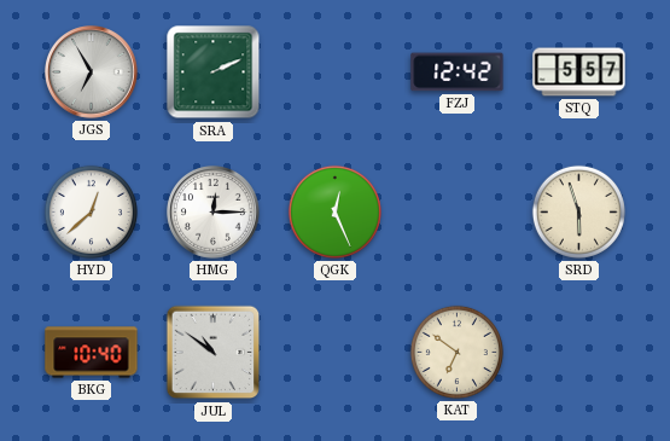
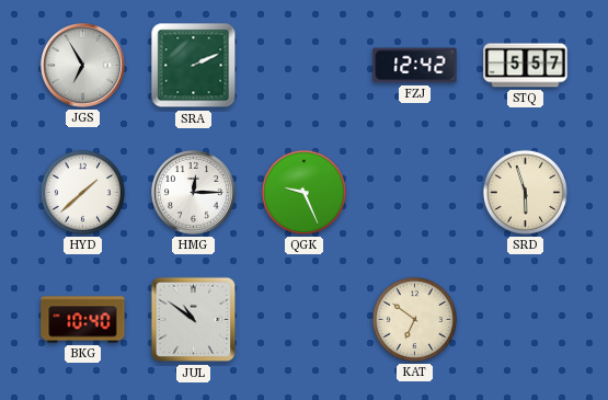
HYD: 12:38 -> 1:38
QGK: 12:26 -> 9:26
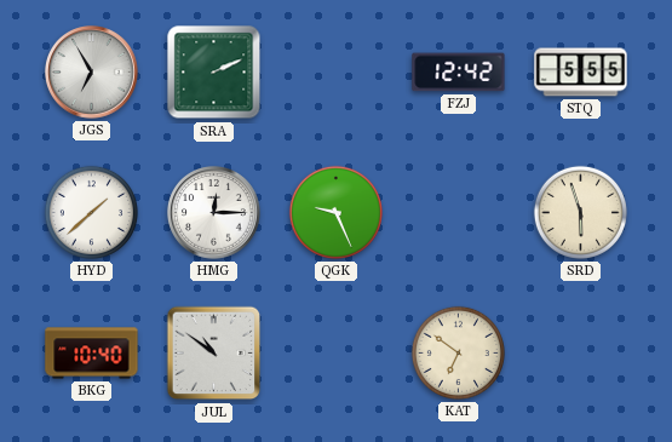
STQ: 5:57 -> 5:55
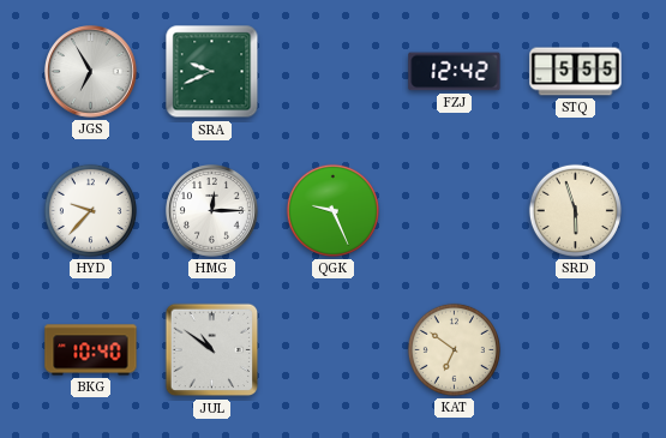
SRA: 2:11 -> 9:41
HYD: 1:38 -> 9:37
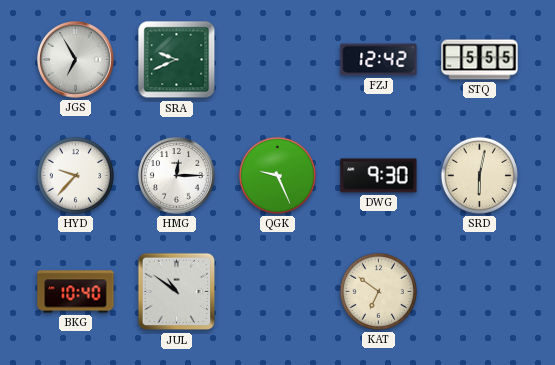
DWG: none -> 9:30
SRD: 5:57 -> 6:02
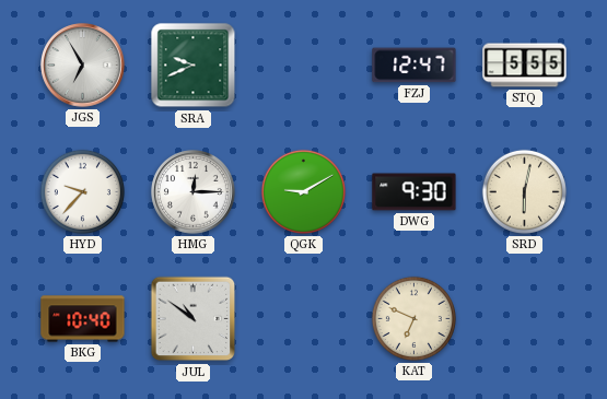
FZJ: 12:42 -> 12:47
QGK: 9:26 -> 9:10
KAT: 6:51 -> 6:49
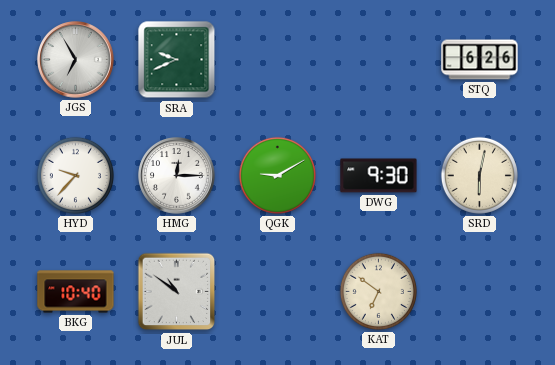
FZJ: 12:47 -> none
STQ: 5:55 -> 6:26
KAT: 6:49 -> 6:51
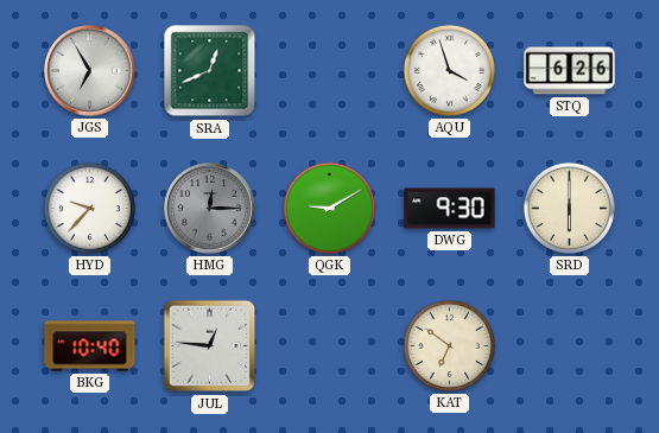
SRA: 9:41 -> 12:41
AQU: none -> 3:57
HMG dial: white -> grey
SRD: 6:02 -> 6:00
JUL: 10:51 -> 12:46
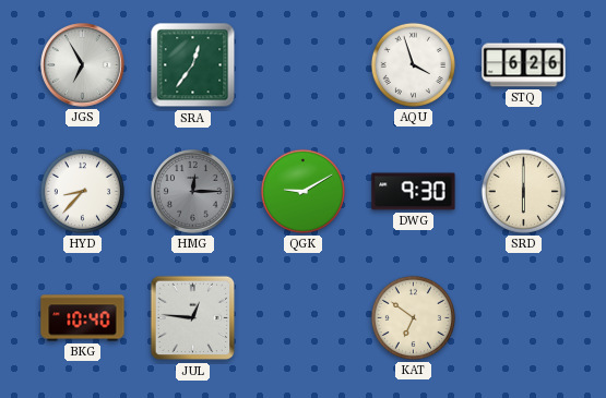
SRA: 12:41 -> 12:36
HYD: 9:37 -> 8:37
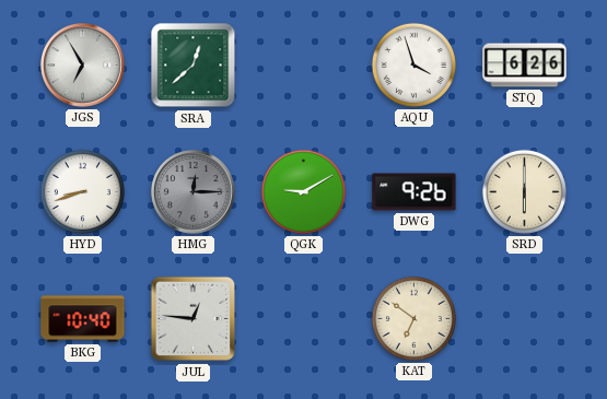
SRA: 12:36 -> 12:38
HYD: 8:37 -> 8:42
DWG: 9:30 -> 9:26
